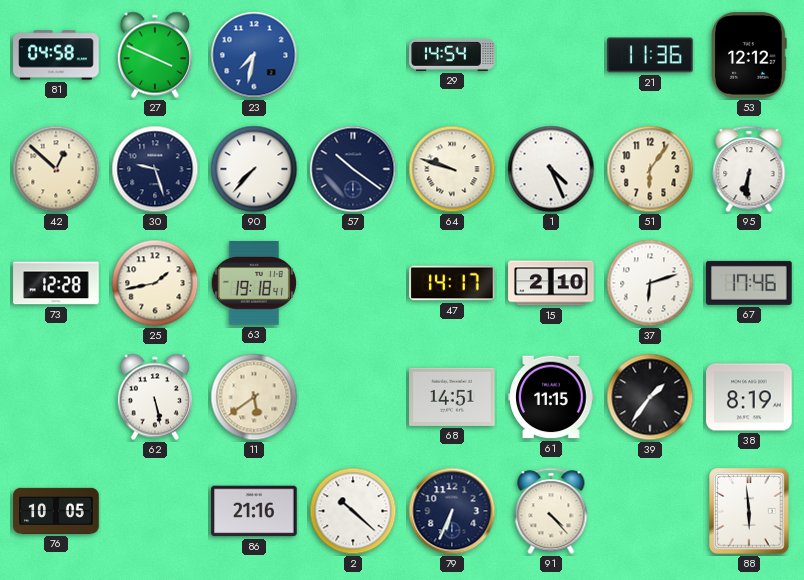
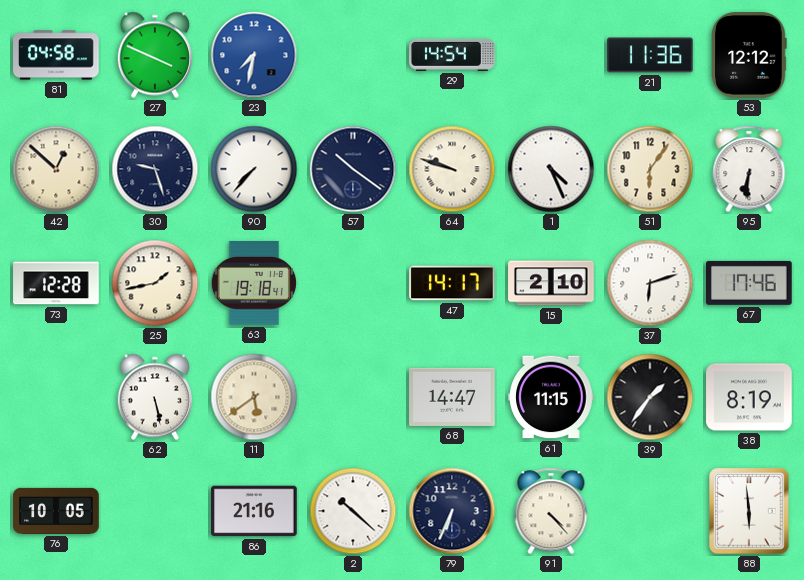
68: 14:51 -> 14:47
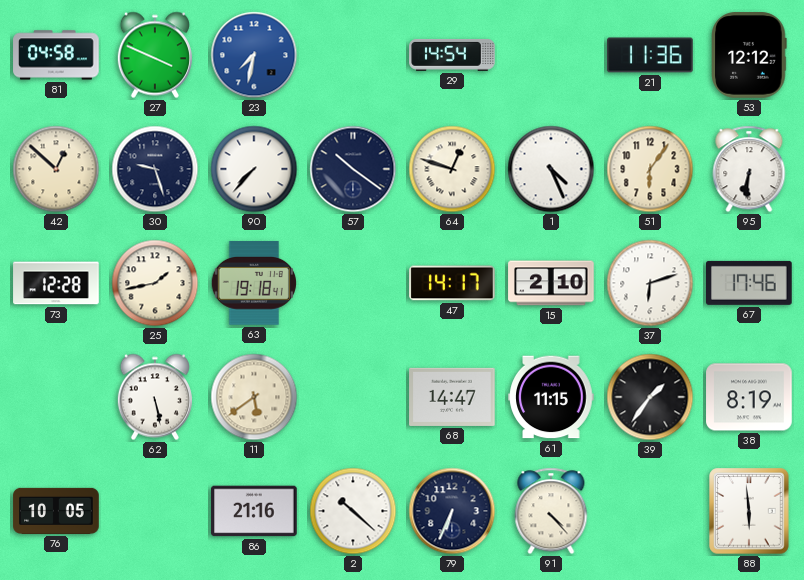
64: 9:48 -> 12:48
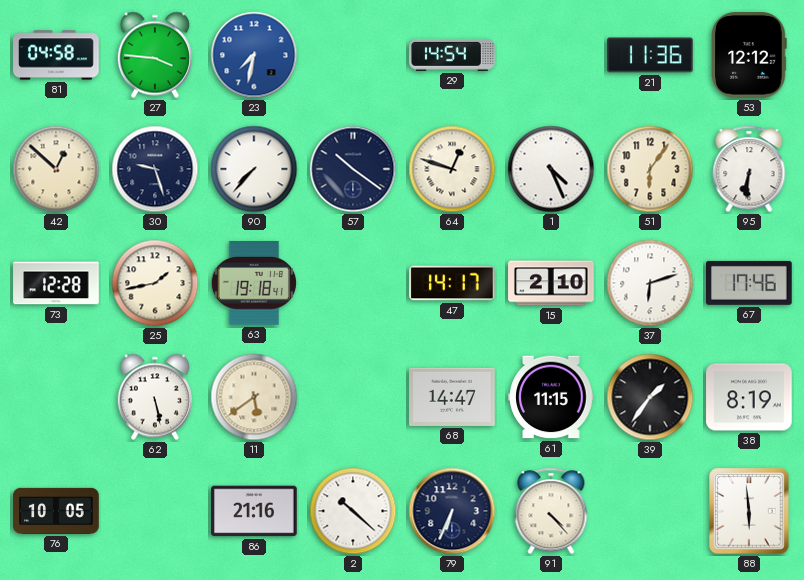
27: 3:49 -> 3:46
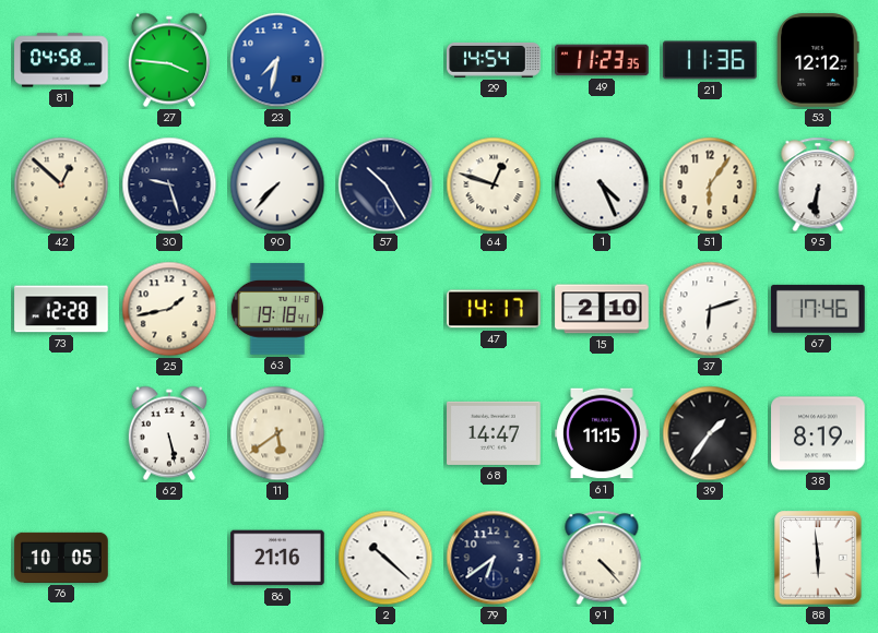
49: none -> 11:23
57: 10:21 -> 10:25
79: 6:34 -> 6:39
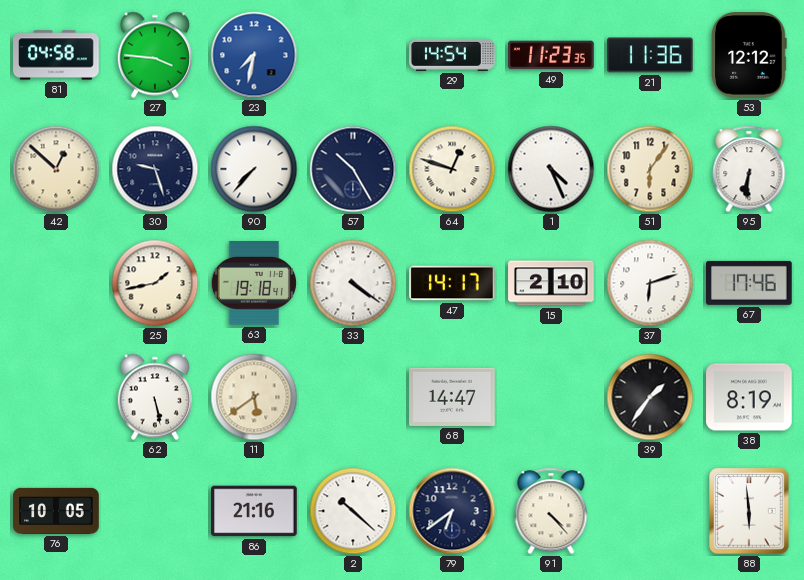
73: 12:28 -> none
33: none -> 4:21
61: 11:15 -> none
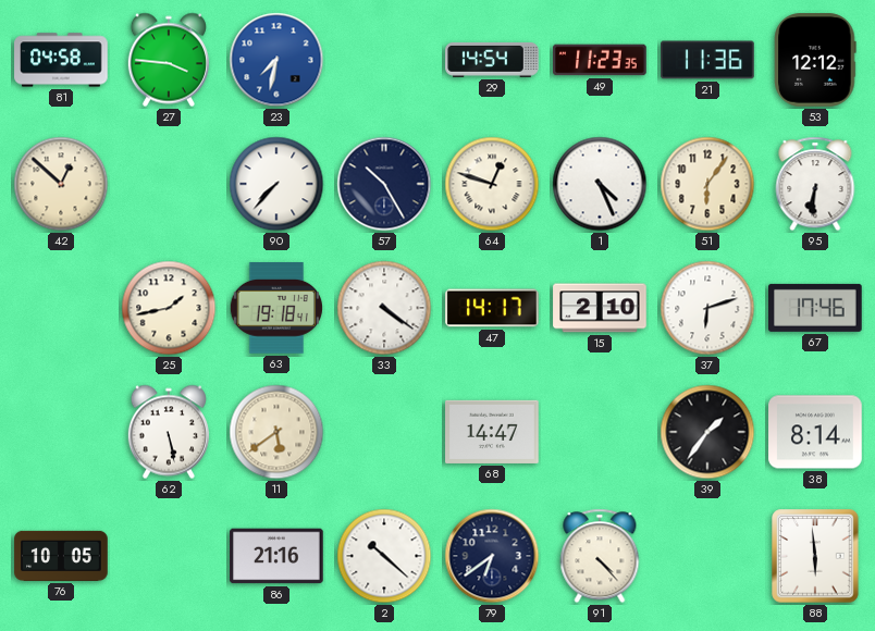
30: 9:27 -> none
38: 8:19 -> 8:14
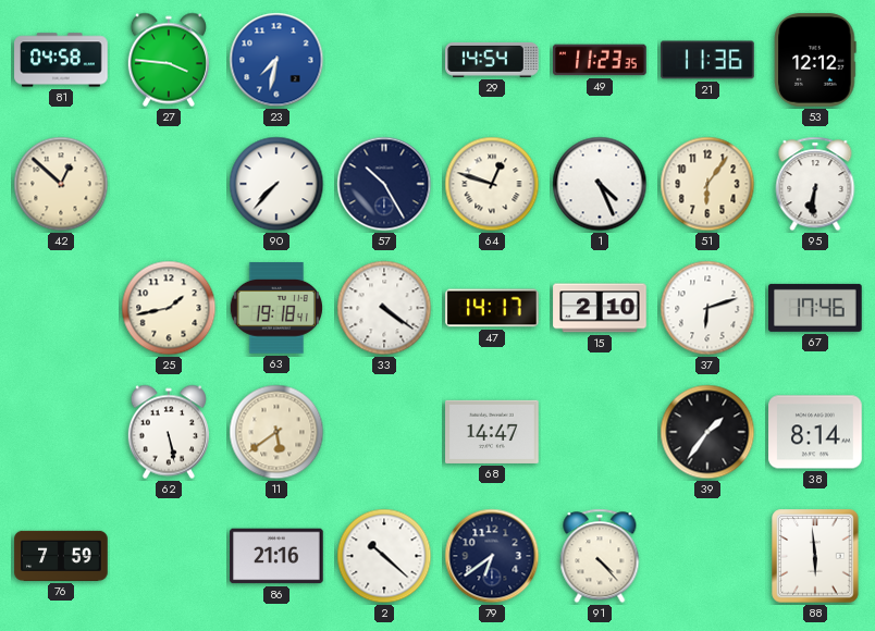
76: 10:05 -> 7:59
